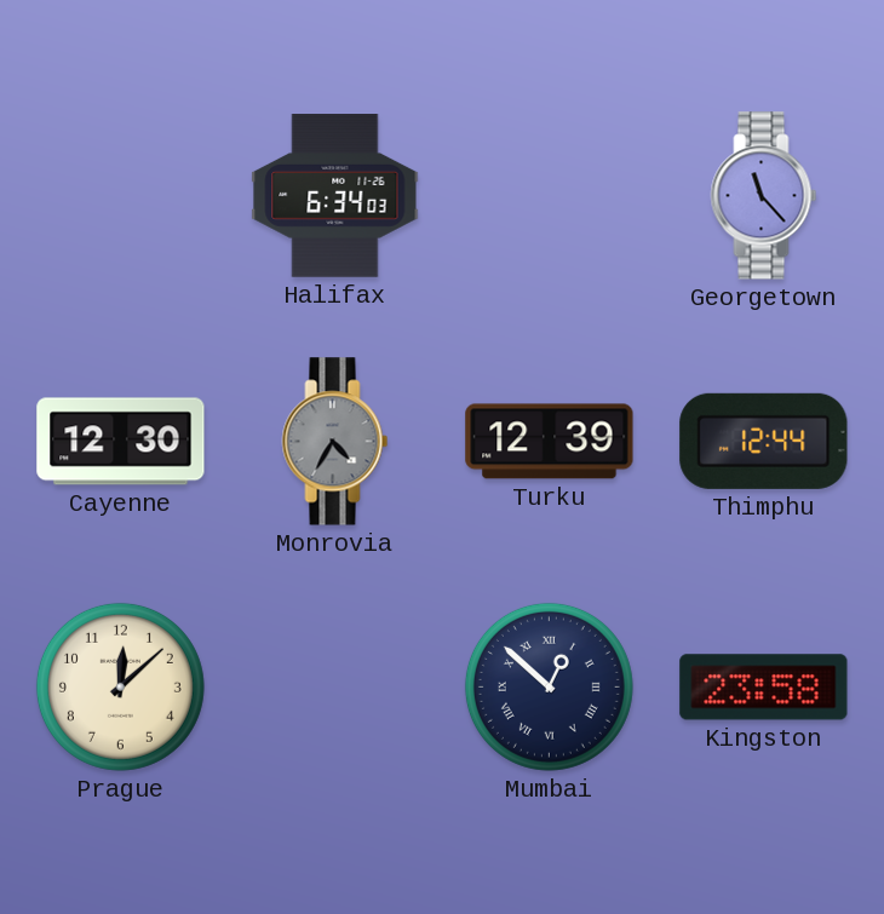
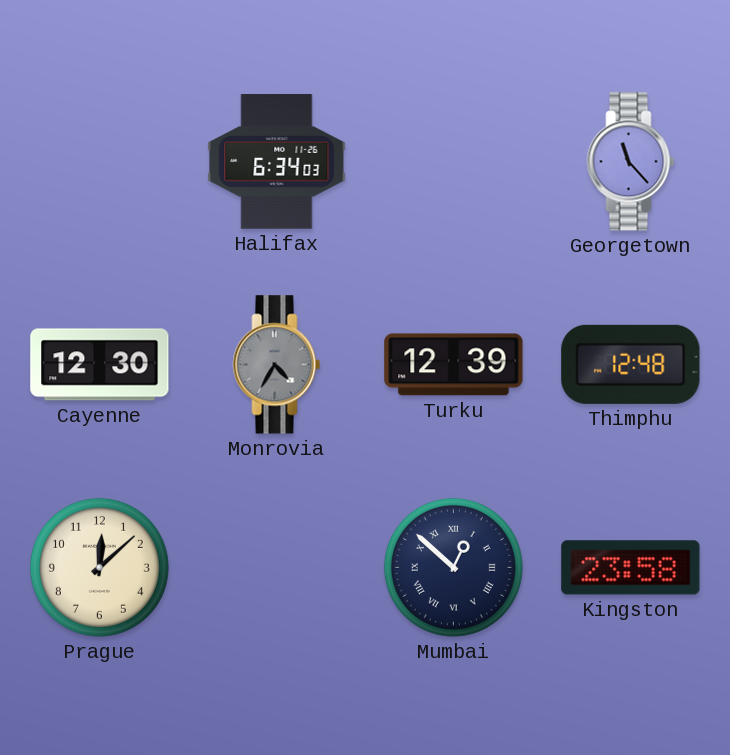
Thimphu: 12:44 -> 12:48
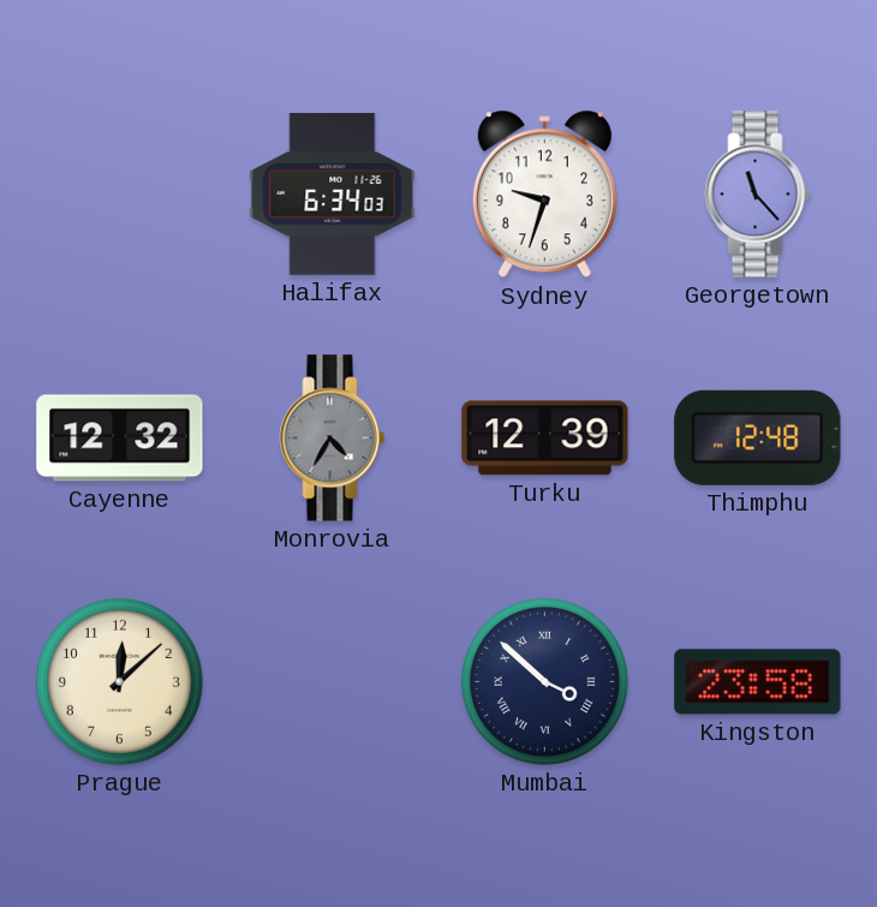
Sydney: none -> 9:33
Cayenne: 12:30 -> 12:32
Mumbai: 12:52 -> 3:52
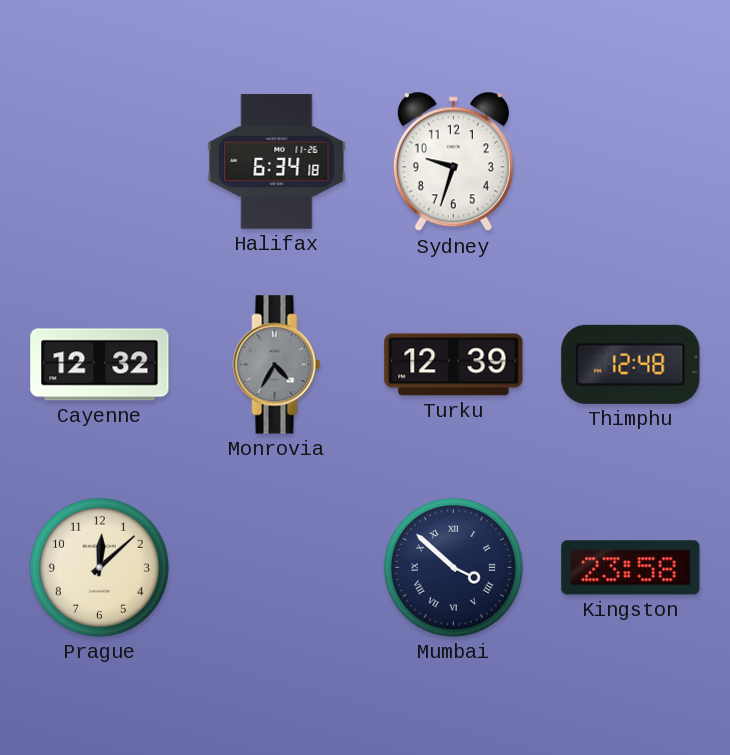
Halifax: 6:34:03 -> 6:34:18
Georgetown: 11:23 -> none
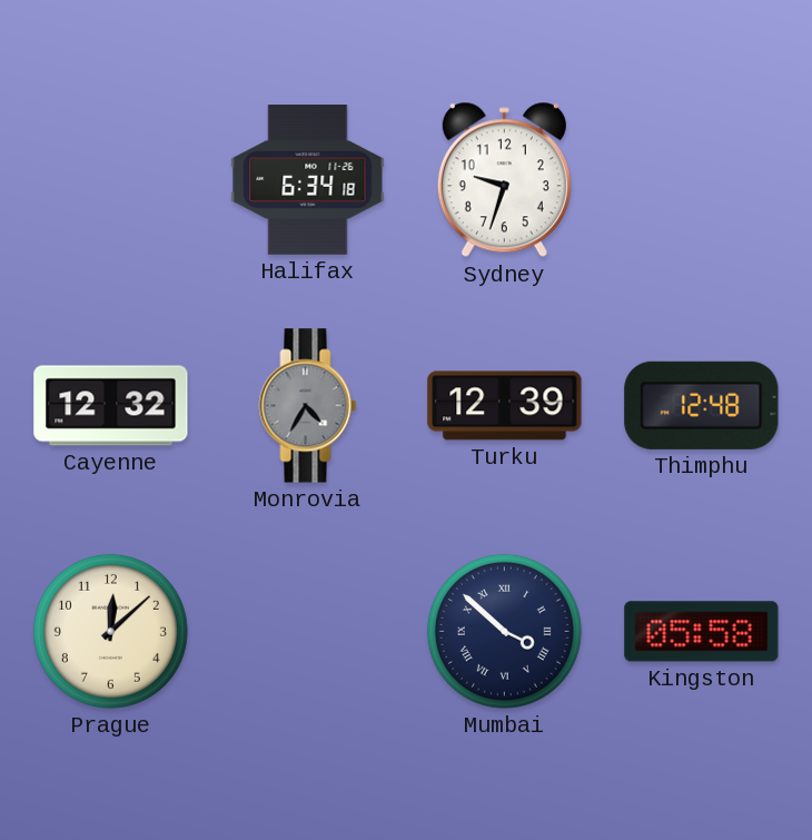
Kingston: 23:58 -> 05:58
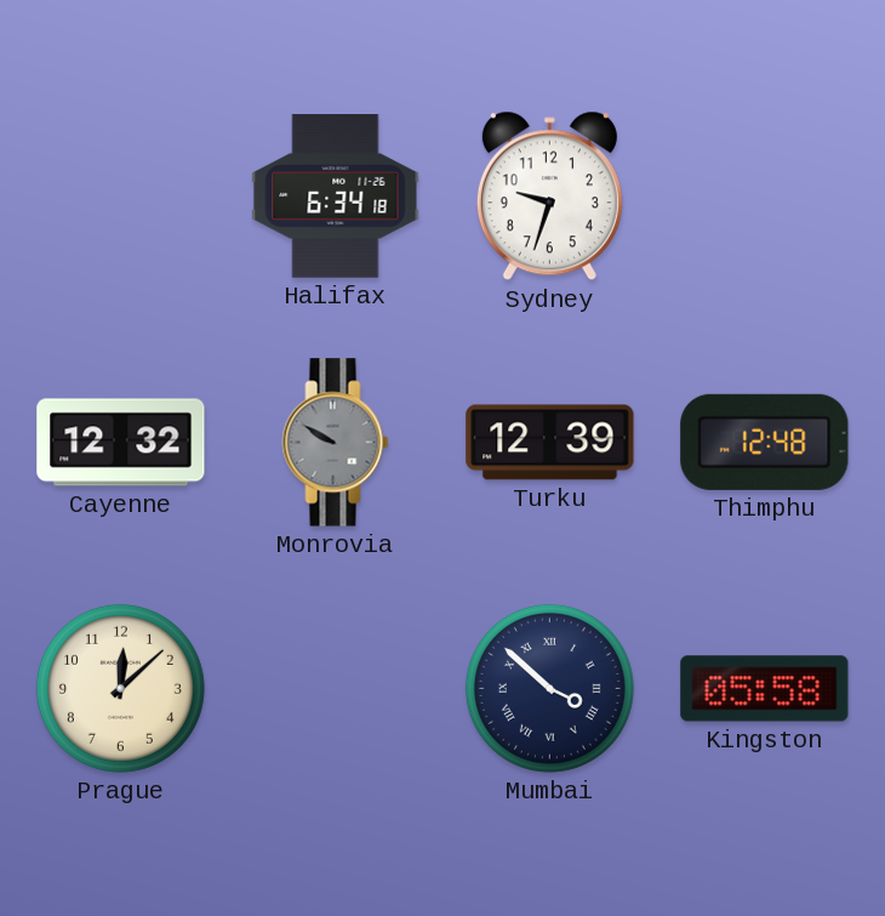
Monrovia: 4:35 -> 9:50
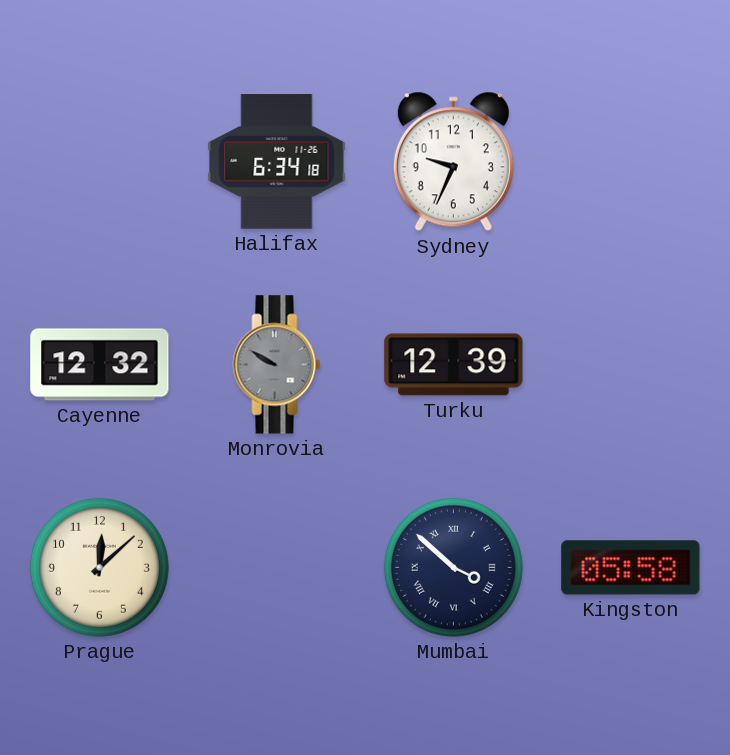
Sydney: 9:33 -> 9:34
Thimphu: 12:48 -> none
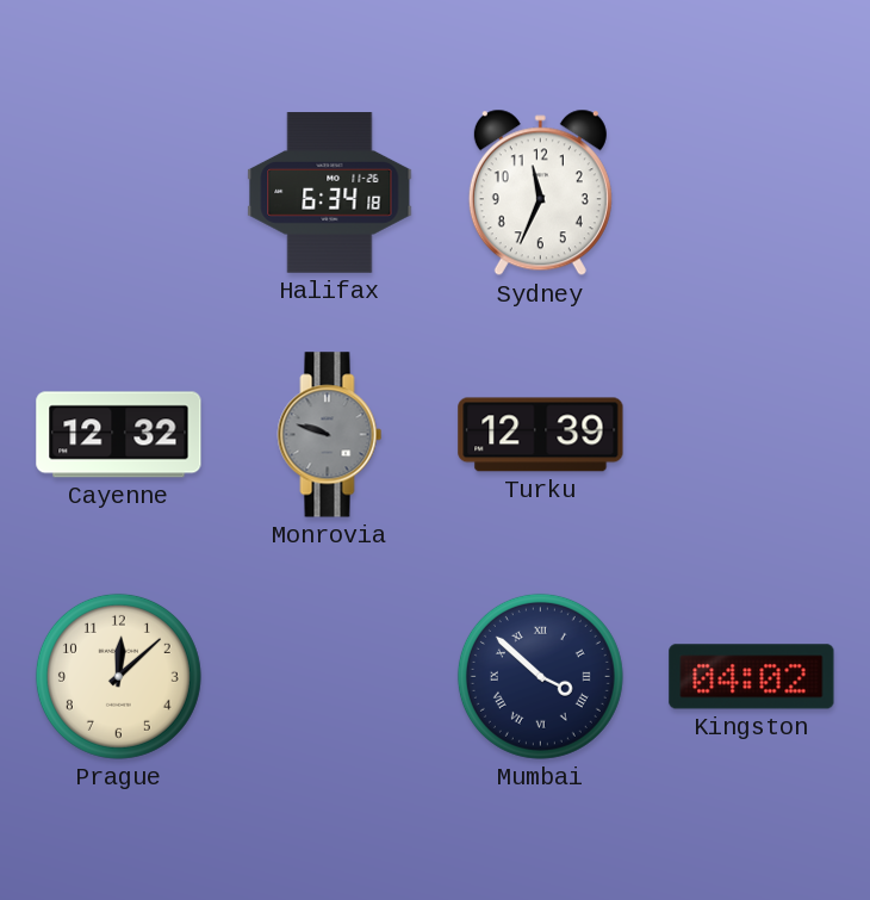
Sydney: 9:34 -> 11:34
Monrovia: 9:50 -> 9:48
Kingston: 05:58 -> 04:02
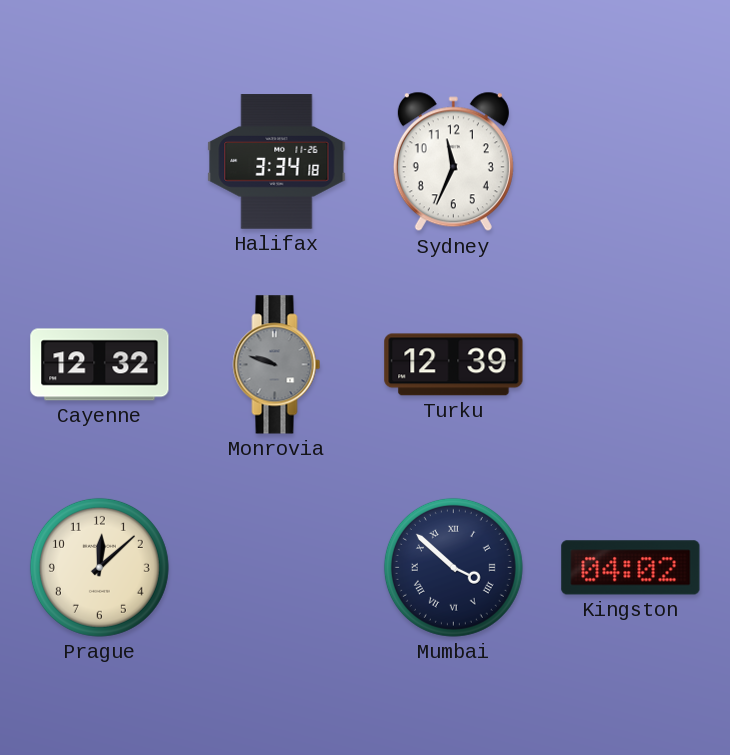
Halifax: 6:34 -> 3:34
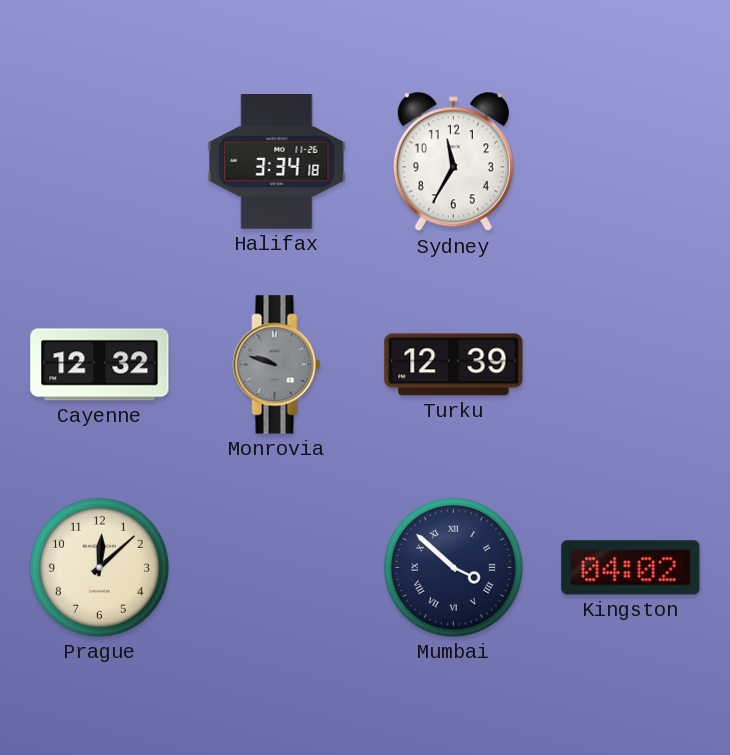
Sydney: 11:34 -> 11:35
